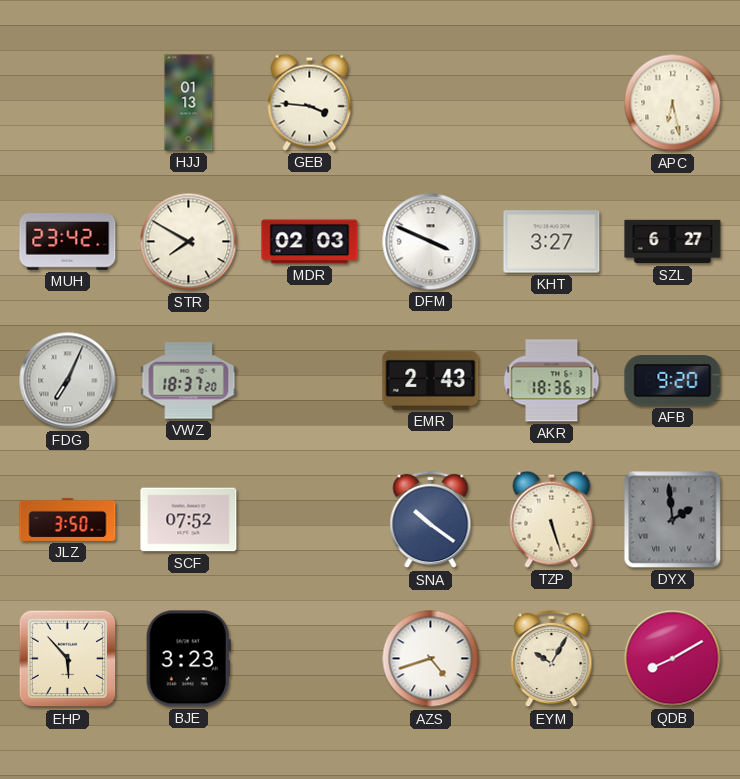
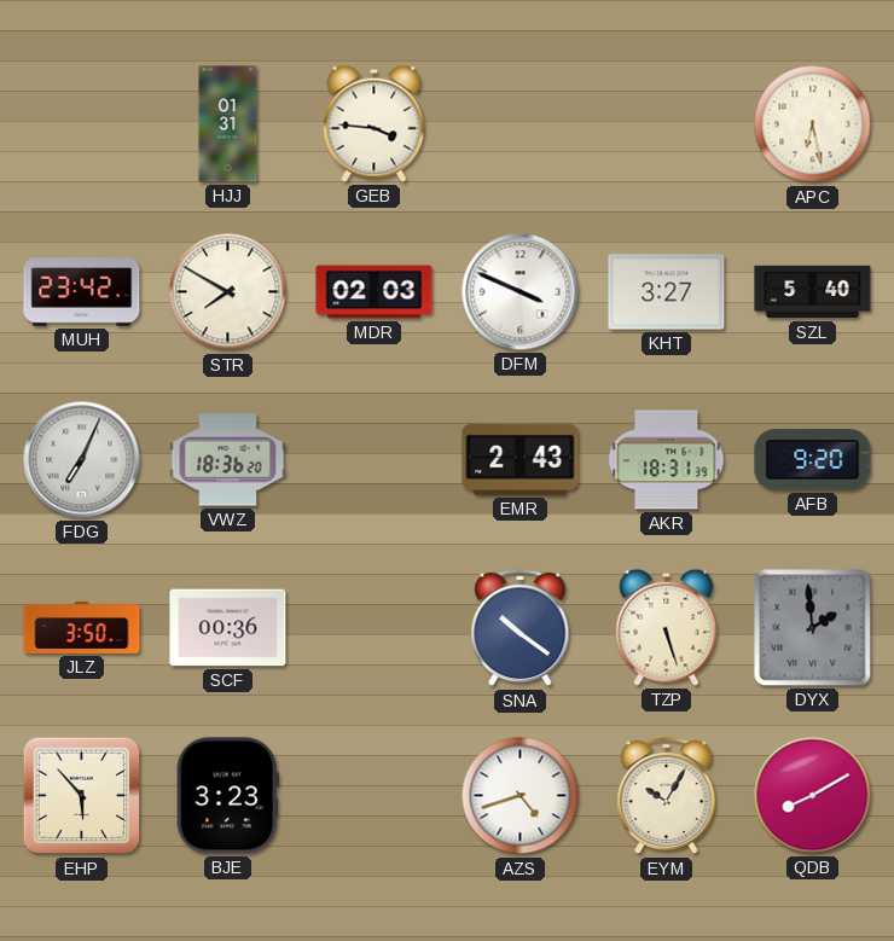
HJJ: 01:13 -> 01:31
SZL: 6:27 -> 5:40
VWZ: 18:37 -> 18:36
AKR: 18:36 -> 18:31
SCF: 07:52 -> 00:36
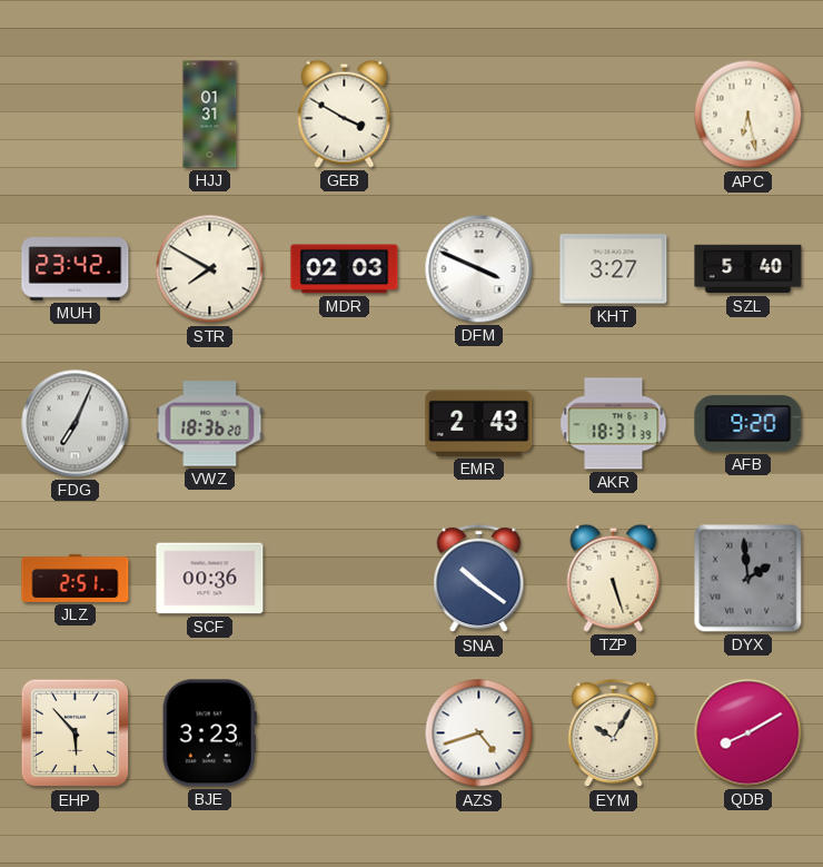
GEB: 3:46 -> 3:50
JLZ: 3:50 -> 2:51
